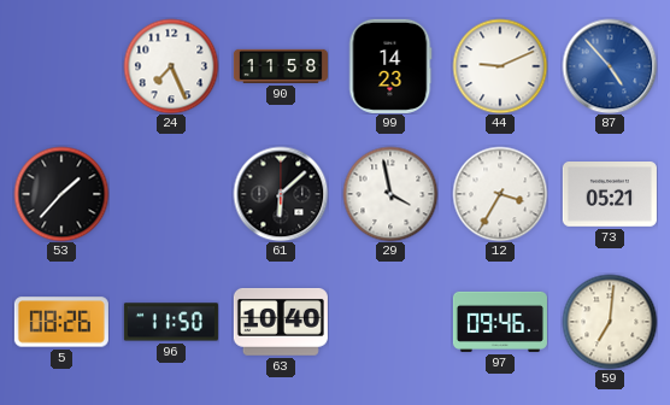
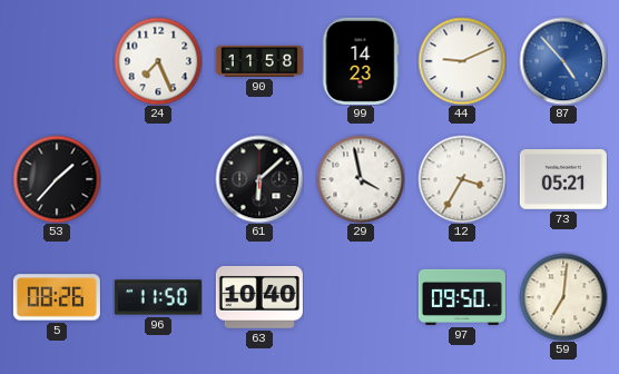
97: 09:46 -> 09:50
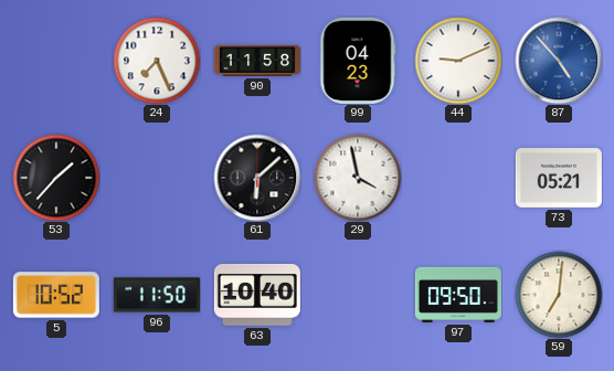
99: 14:23 -> 04:23
12: 3:35 -> none
5: 08:26 -> 10:52
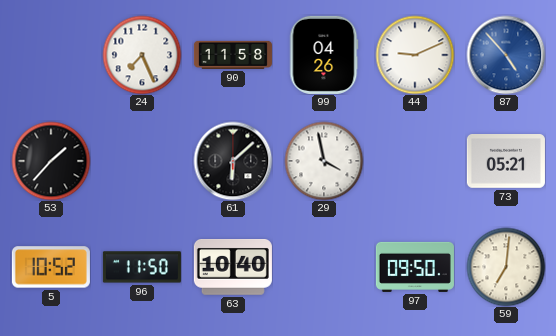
99: 04:23 -> 04:26
